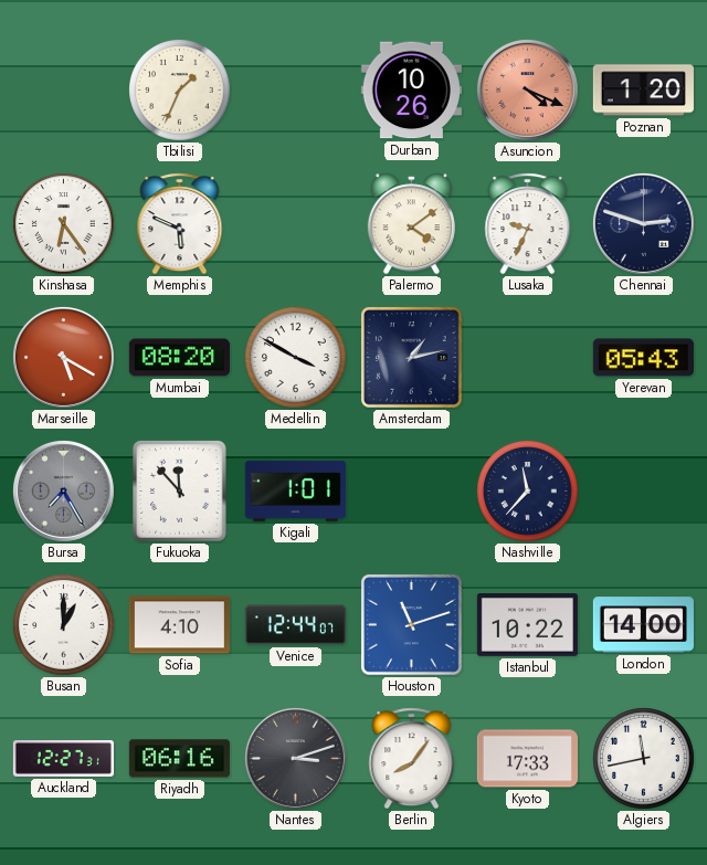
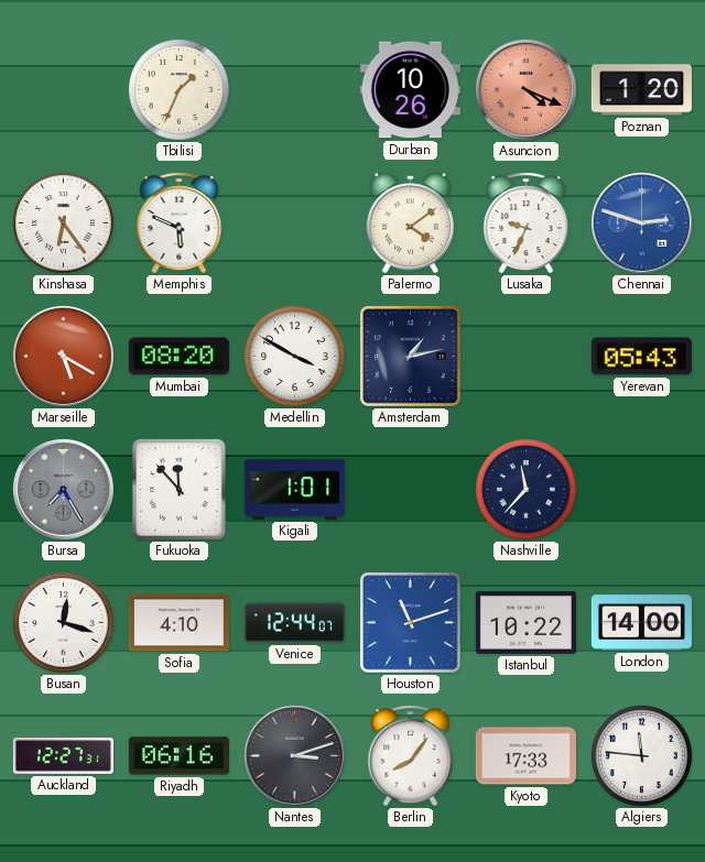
Chennai dial: navy -> blue
Busan: 1:00 -> 12:18
Algiers: 11:43 -> 11:46
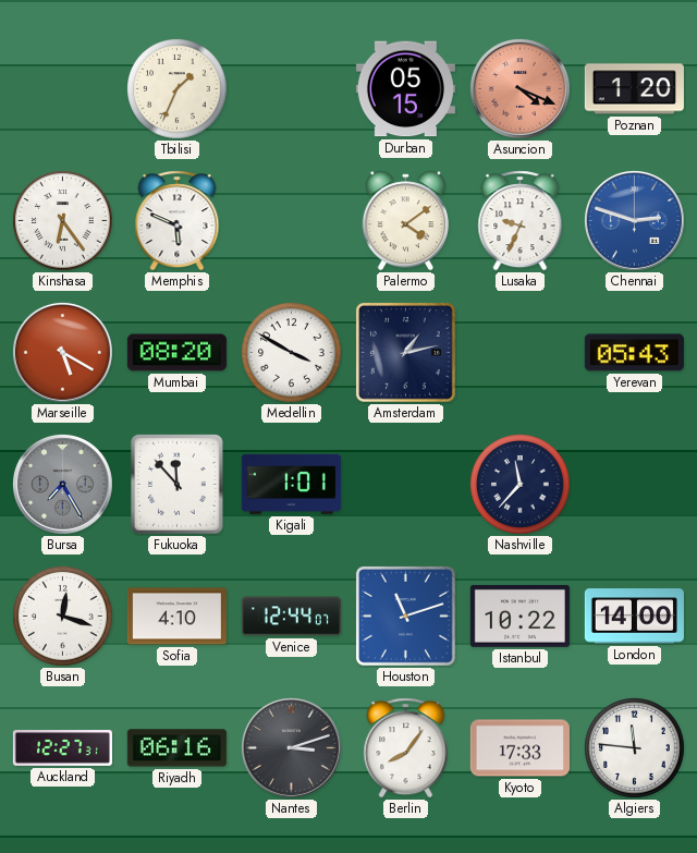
Durban: 10:26 -> 05:15
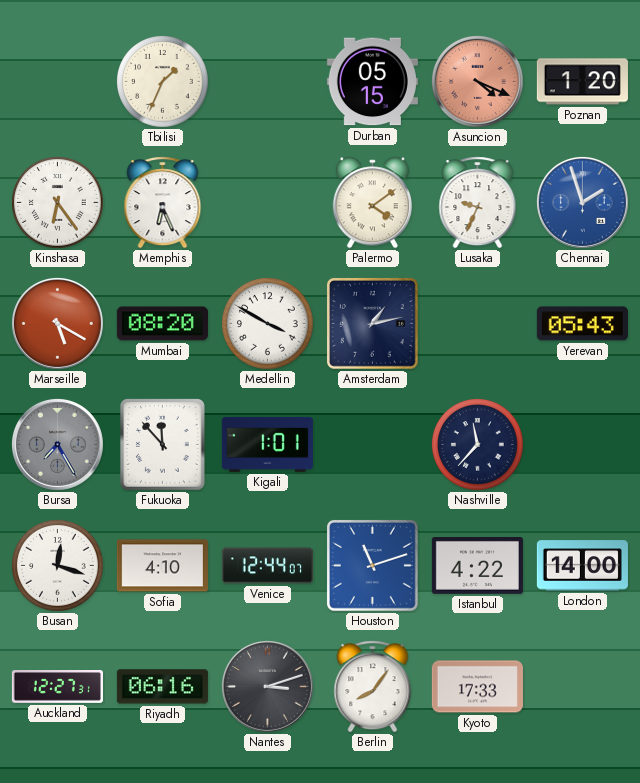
Memphis: 5:49 -> 6:26
Chennai: 2:48 -> 1:57
Istanbul: 10:22 -> 4:22
Algiers: 11:46 -> none
